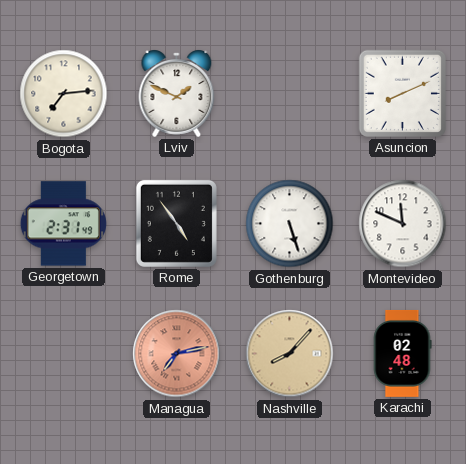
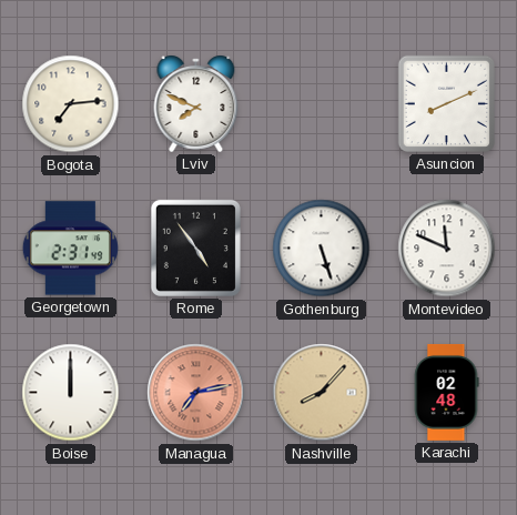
Lviv: 1:49 -> 7:49
Boise: none -> 12:00
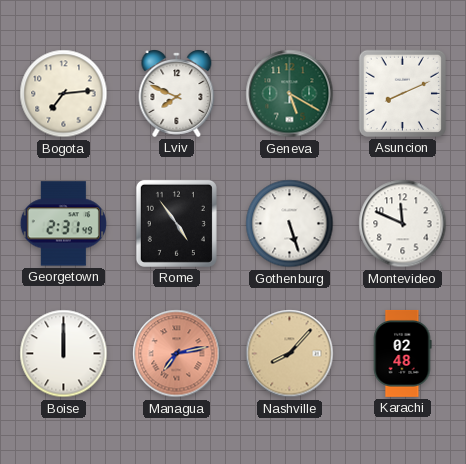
Geneva: none -> 5:20
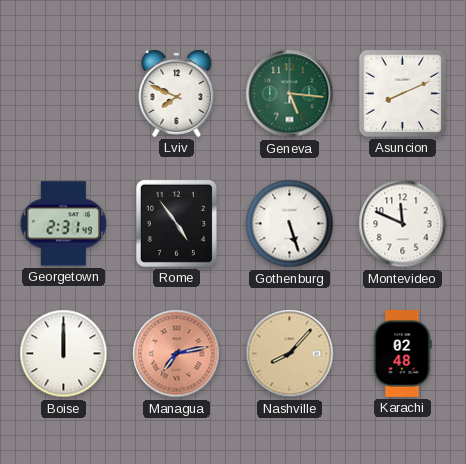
Bogota: 7:14 -> none
Geneva: 5:20 -> 5:16
